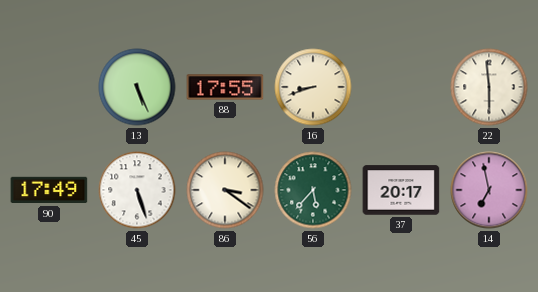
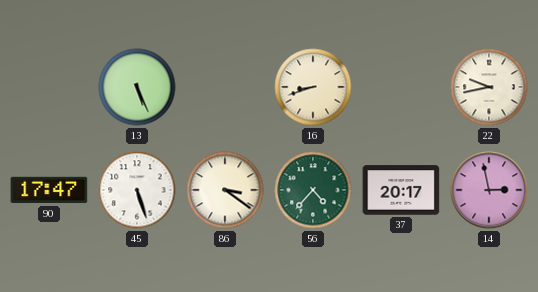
88: 17:55 -> none
22: 5:59 -> 9:43
90: 17:49 -> 17:47
56: 5:37 -> 4:37
14: 6:58 -> 2:58
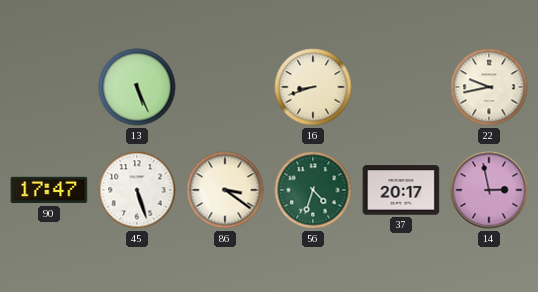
56: 4:37 -> 4:33
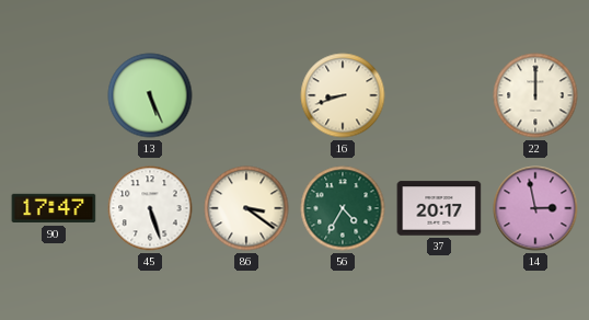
22: 9:43 -> 12:00
56: 4:33 -> 4:35
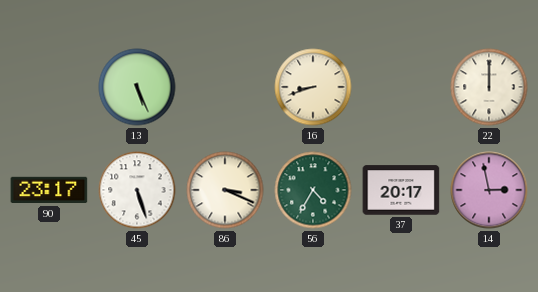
90: 17:47 -> 23:17
86: 3:21 -> 3:19
